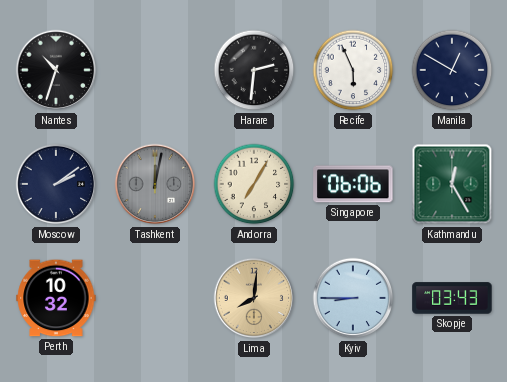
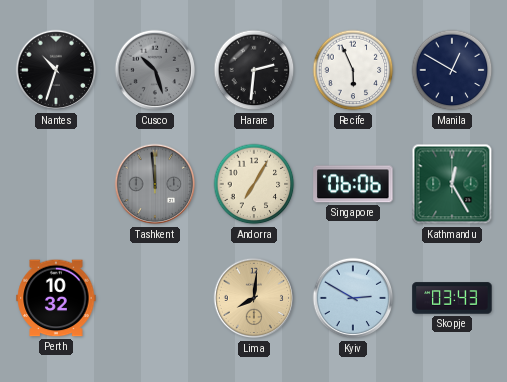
Cusco: none -> 10:27
Moscow: 2:09 -> none
Tashkent: 12:02 -> 11:59
Kyiv: 8:45 -> 2:50
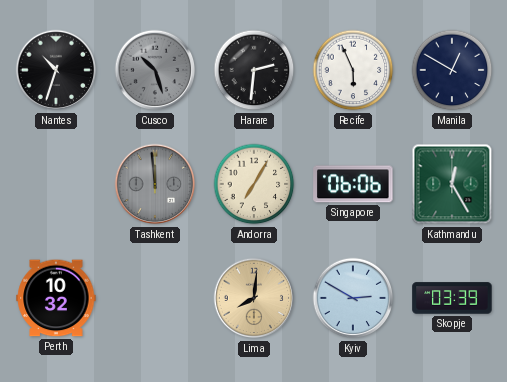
Skopje: 03:43 -> 03:39
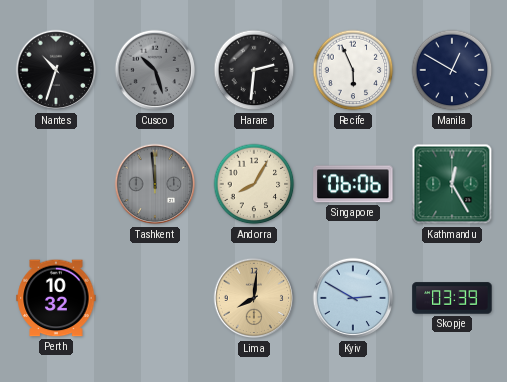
Andorra: 7:05 -> 8:05
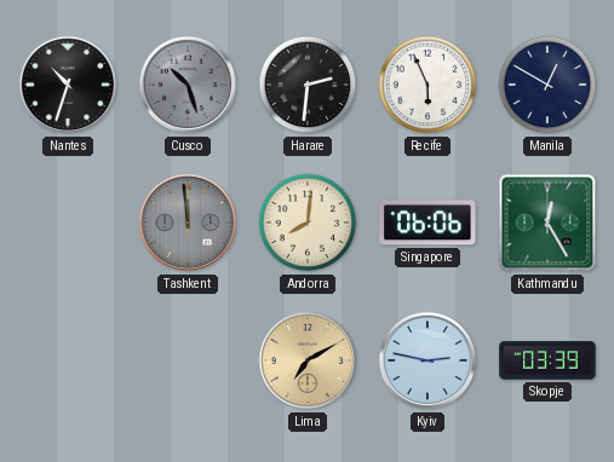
Andorra: 8:05 -> 8:01
Perth: 10:32 -> none
Lima: 8:01 -> 7:10
Kyiv: 2:50 -> 2:47
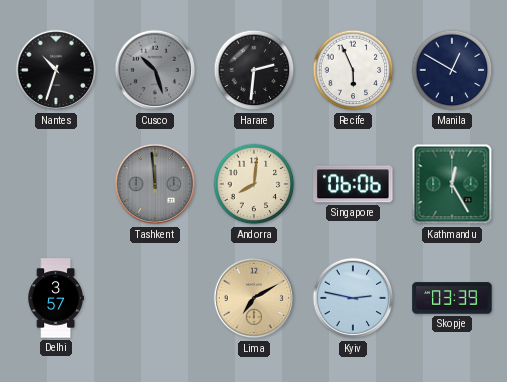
Delhi: none -> 3:57
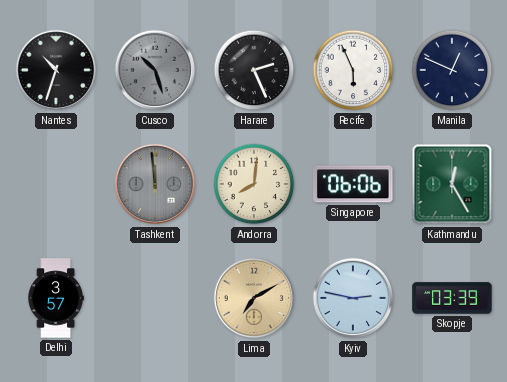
Harare: 2:31 -> 2:26
Manila: 12:50 -> 12:49
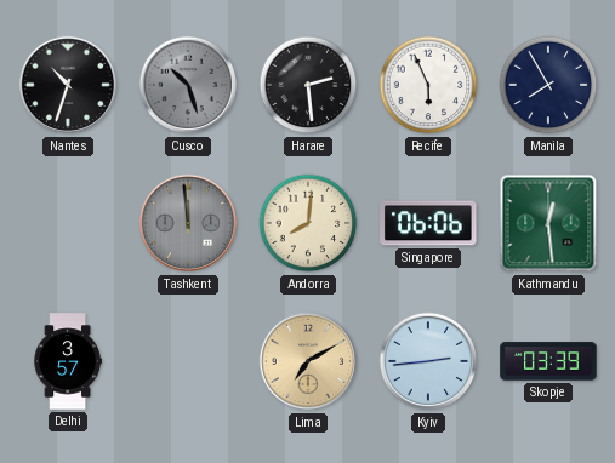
Harare: 2:26 -> 2:29
Manila: 12:49 -> 7:55
Kathmandu: 12:25 -> 12:29
Kyiv: 2:47 -> 2:44
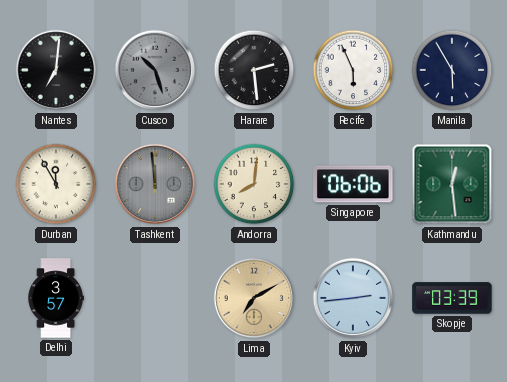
Nantes: 10:33 -> 7:01
Manila: 7:55 -> 5:55
Durban: none -> 11:55
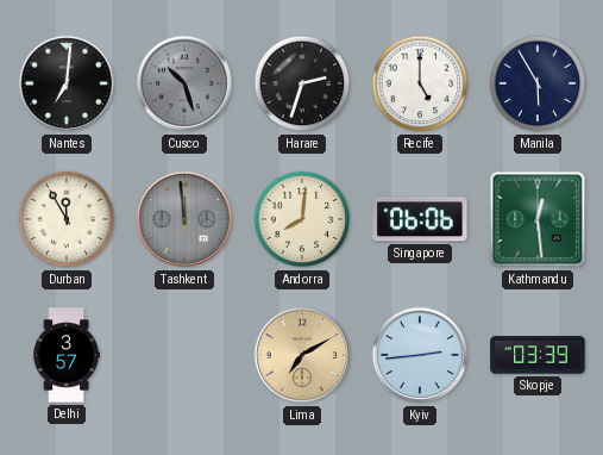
Harare: 2:29 -> 2:33
Recife: 5:56 -> 5:00
